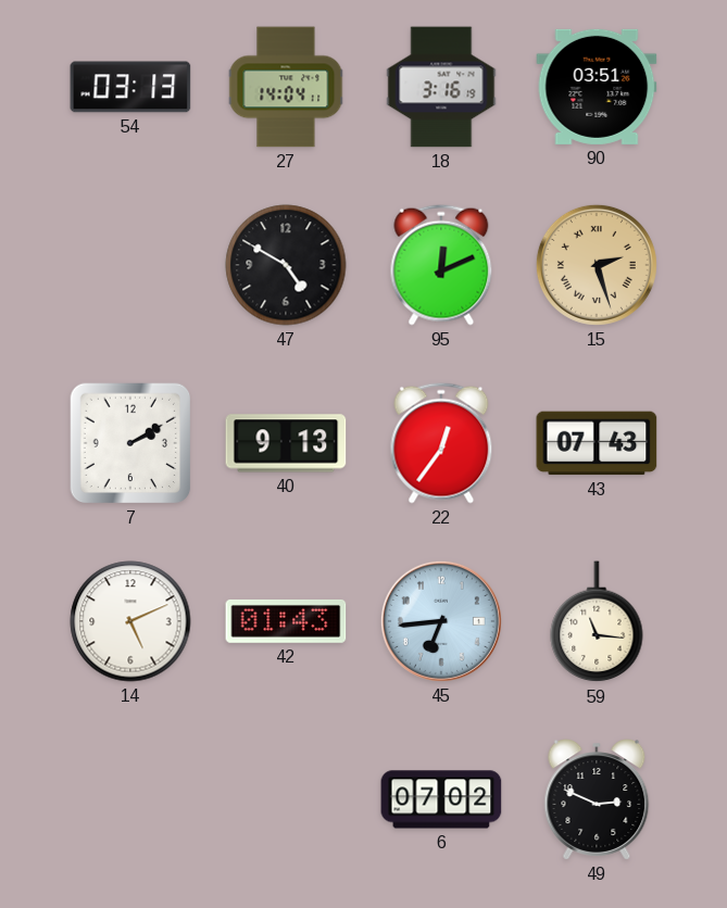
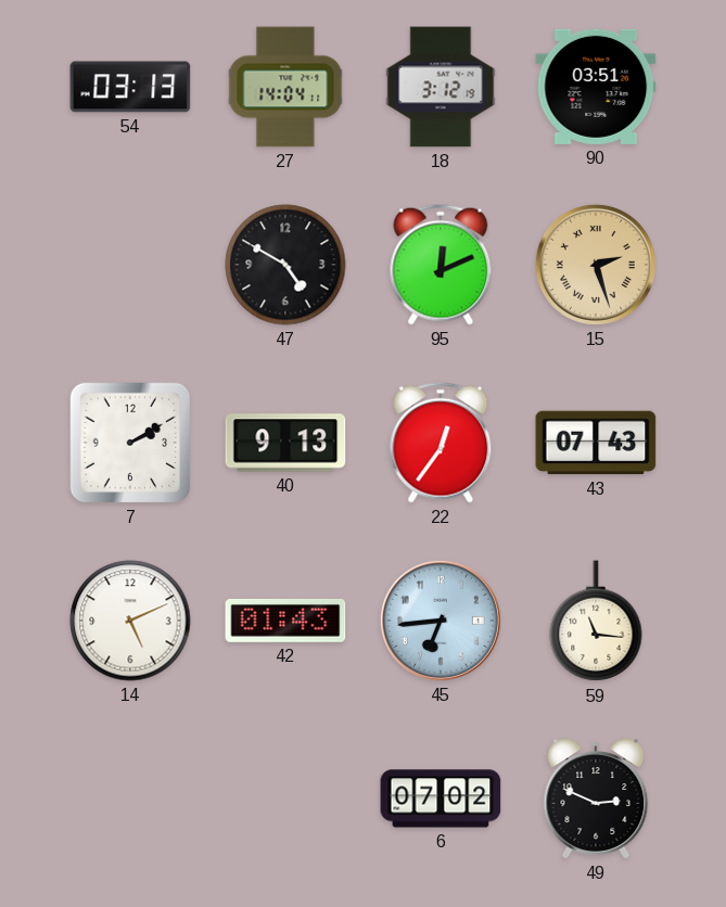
18: 3:16 -> 3:12
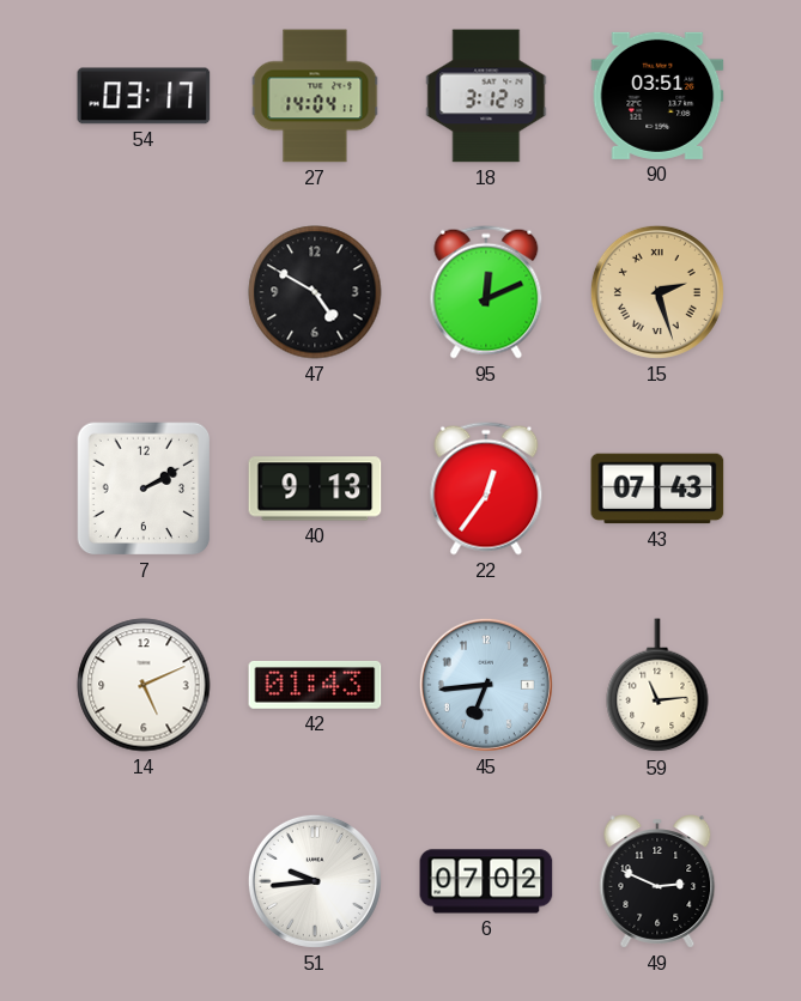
54: 03:13 -> 03:17
59: 11:16 -> 11:14
51: none -> 9:44
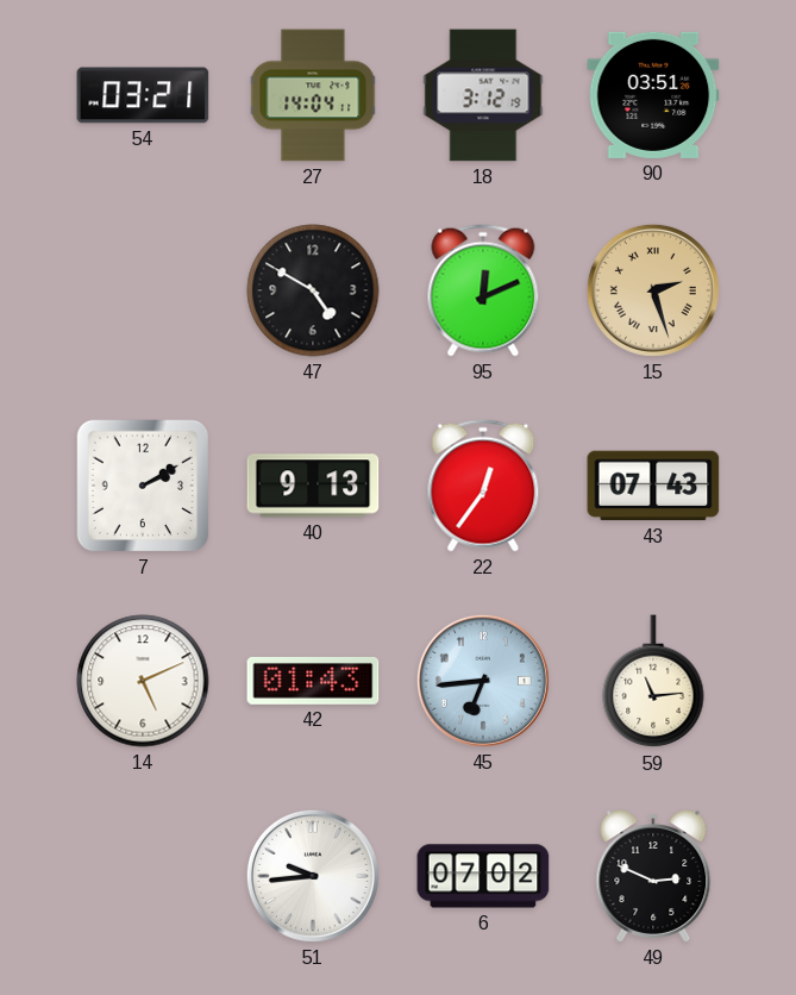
54: 03:17 -> 03:21
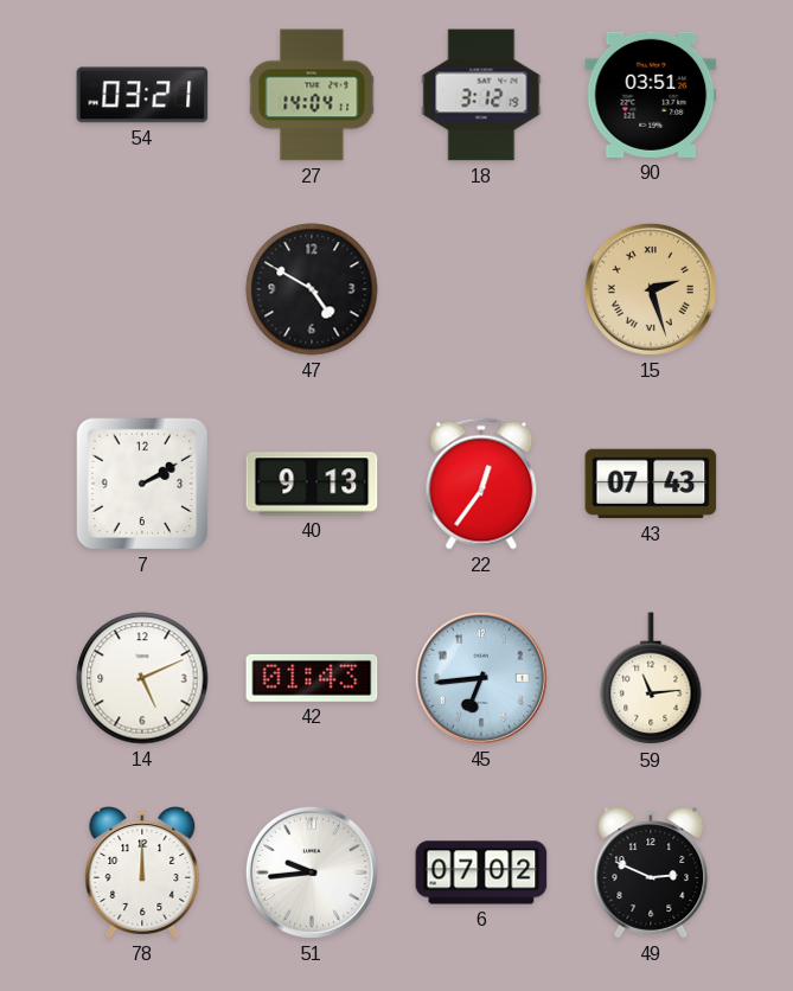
95: 12:11 -> none
78: none -> 12:00
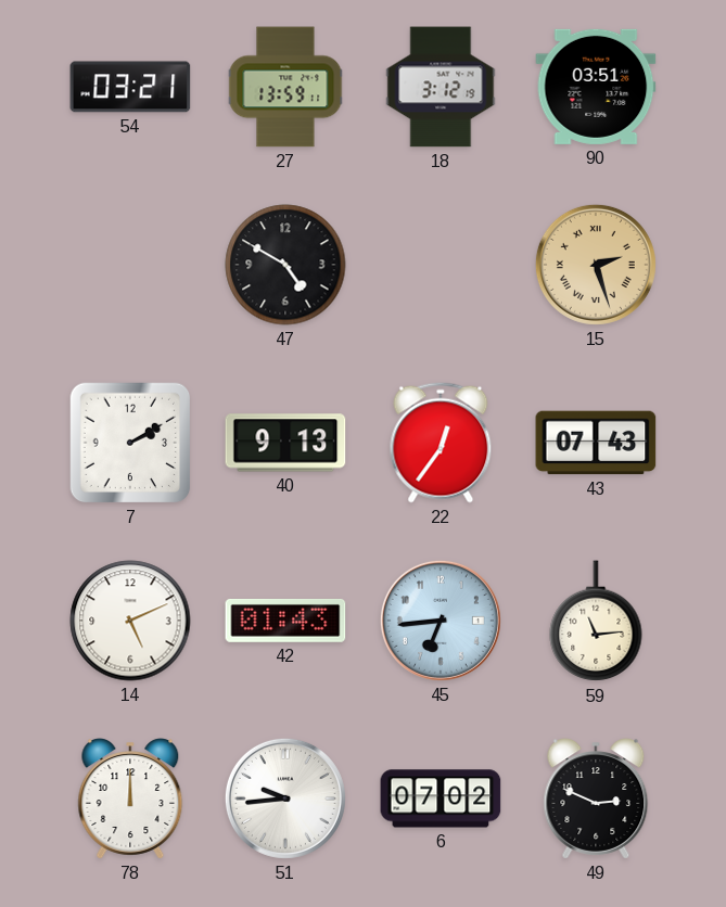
27: 14:04 -> 13:59
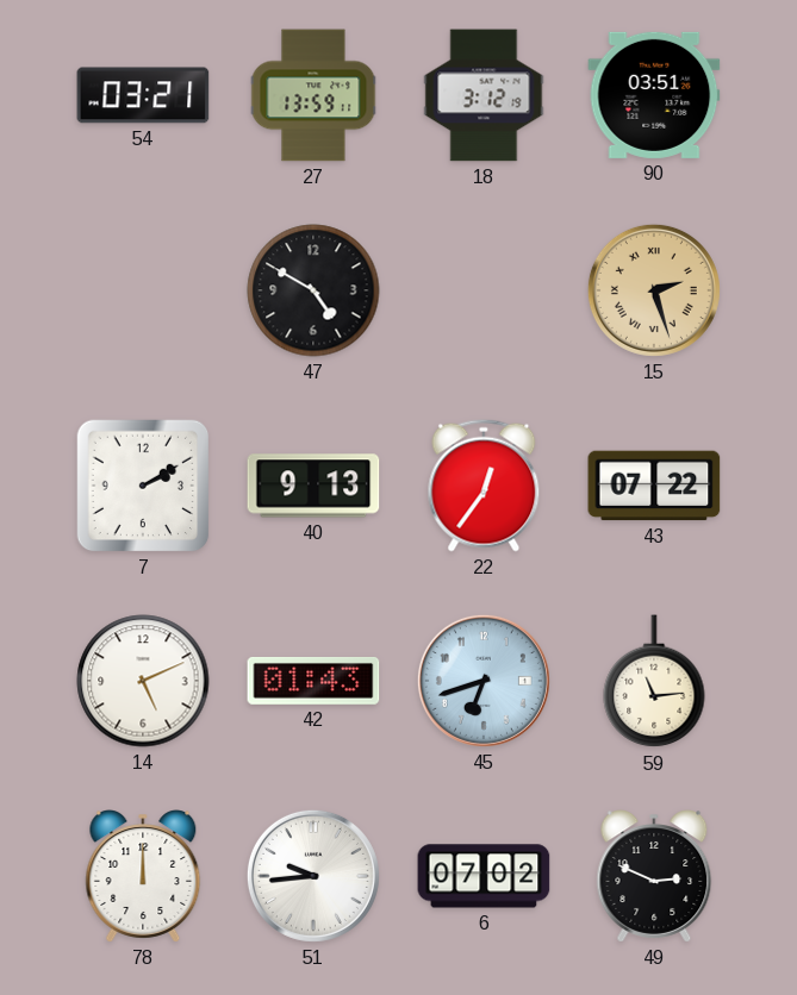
43: 07:43 -> 07:22
45: 6:44 -> 6:42
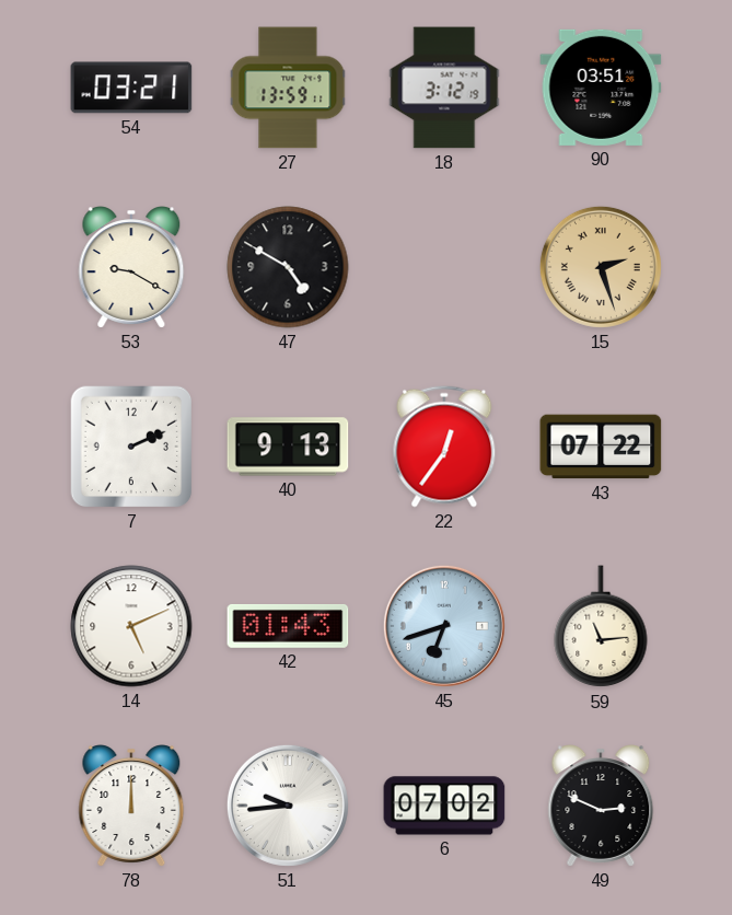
53: none -> 9:20
7: 2:10 -> 2:11
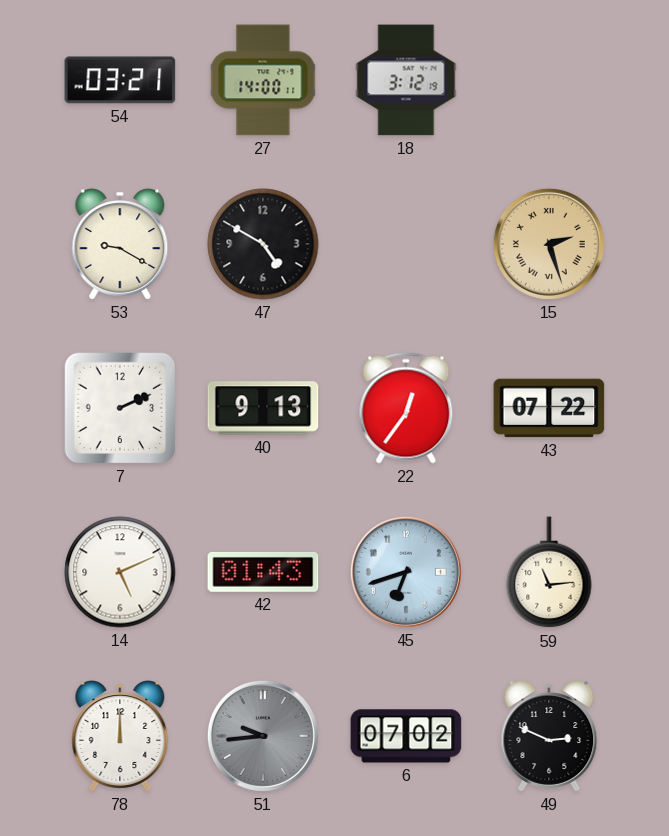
27: 13:59 -> 14:00
90: 03:51 -> none
51 dial: white -> grey
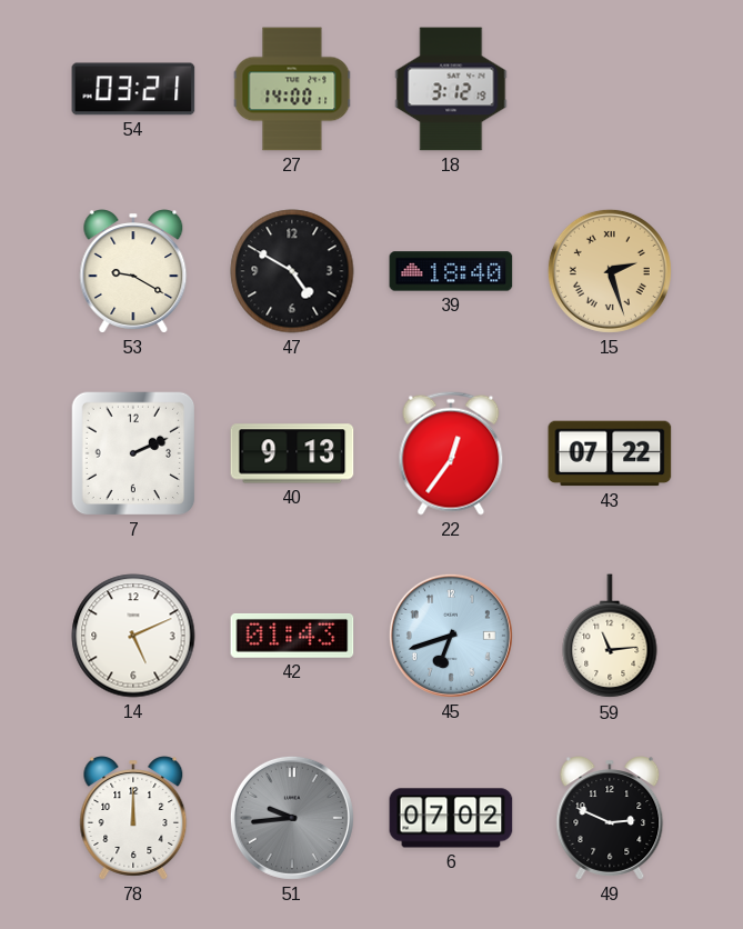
39: none -> 18:40
